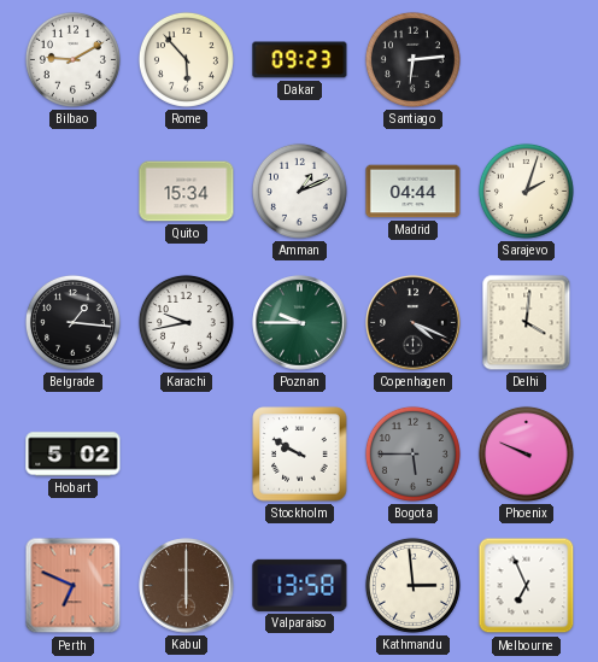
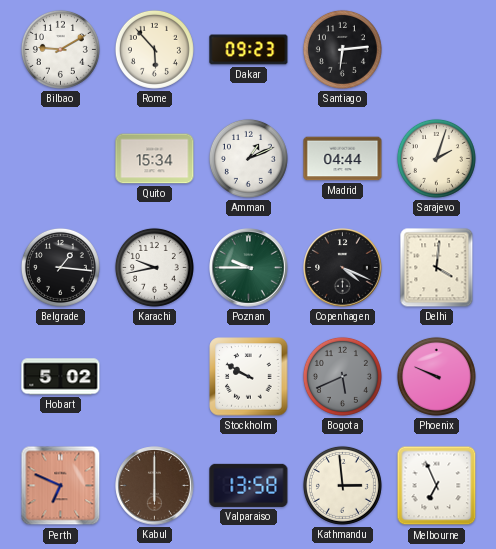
Bogota: 5:45 -> 5:41
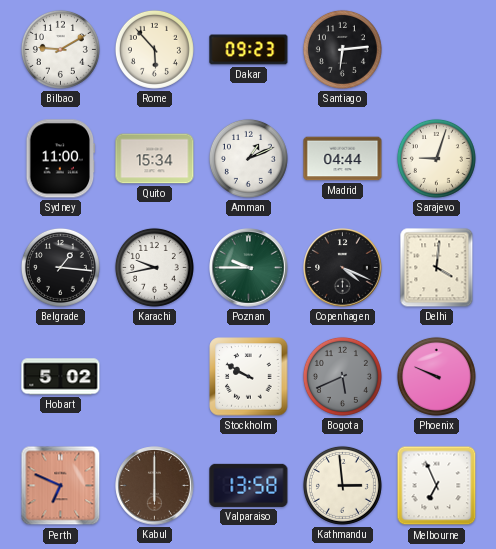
Sydney: none -> 11:00
Sarajevo: 2:03 -> 9:03
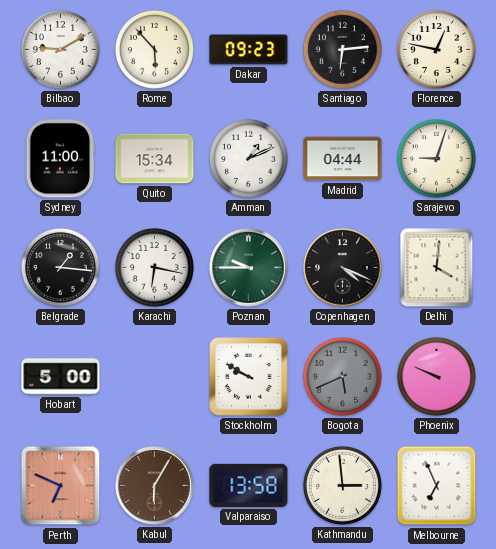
Florence: none -> 12:47
Karachi: 9:43 -> 6:17
Hobart: 5:02 -> 5:00
Kabul: 6:00 -> 6:05
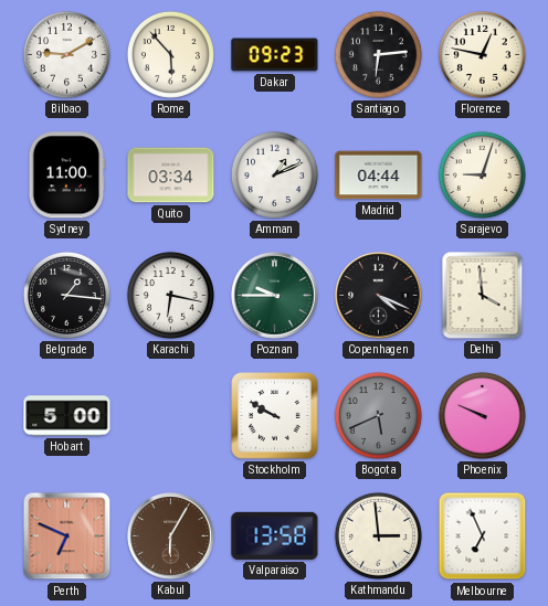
Quito: 15:34 -> 03:34
Delhi: 4:01 -> 3:59
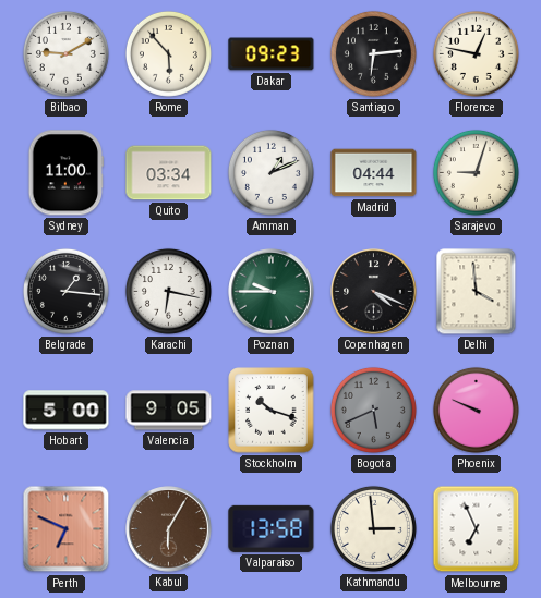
Valencia: none -> 9:05
Stockholm: 9:50 -> 10:18
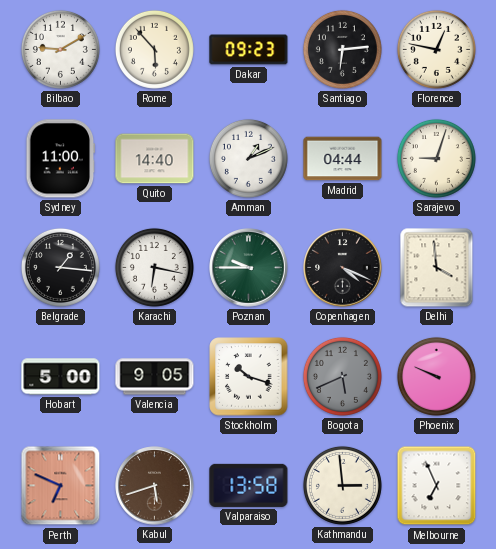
Quito: 03:34 -> 14:40
Kabul: 6:05 -> 5:42
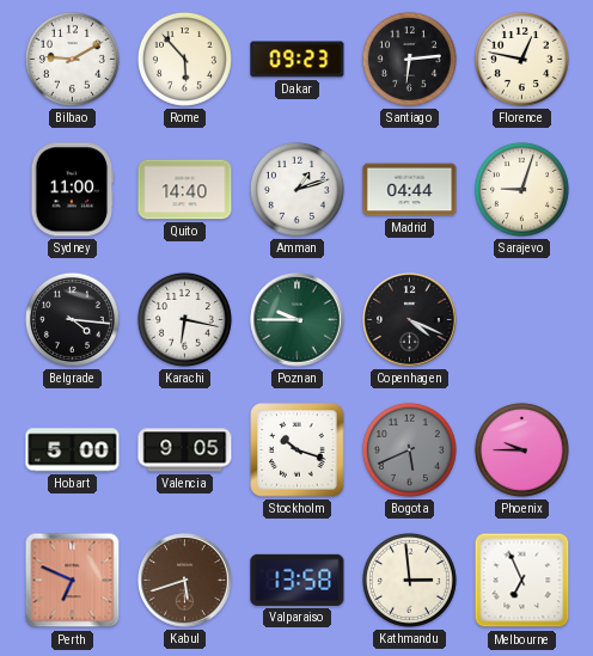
Amman: 1:11 -> 1:12
Belgrade: 1:16 -> 4:16
Delhi: 3:59 -> none
Phoenix: 9:49 -> 9:45
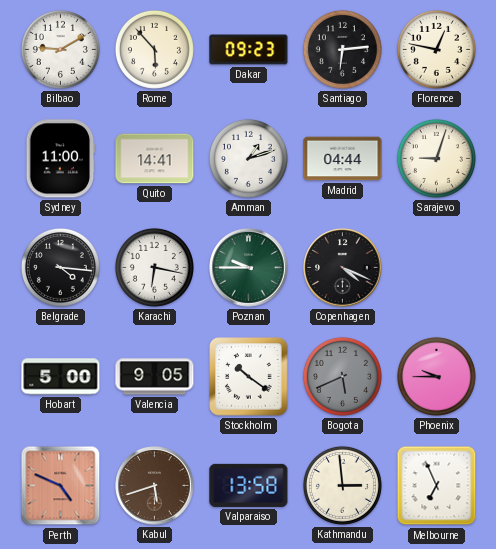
Quito: 14:40 -> 14:41
Stockholm: 10:18 -> 10:21
Perth: 6:49 -> 4:49
